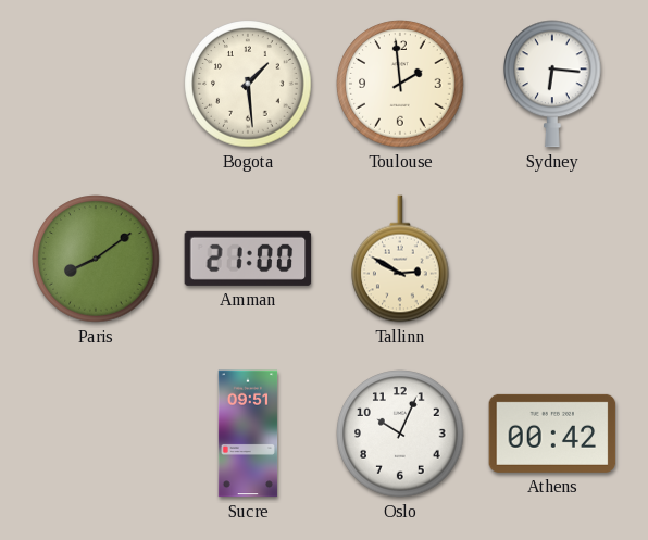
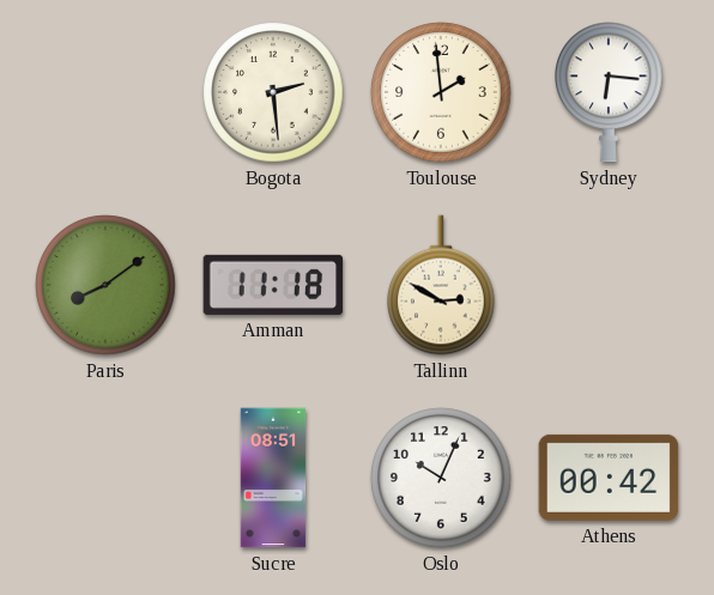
Bogota: 1:29 -> 2:29
Amman: 21:00 -> 11:18
Sucre: 09:51 -> 08:51
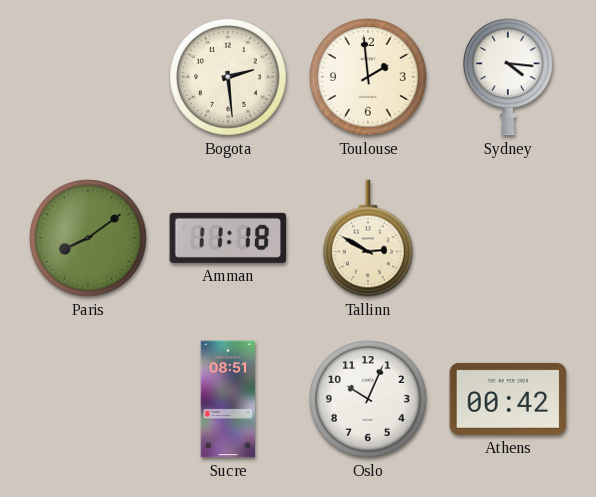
Sydney: 6:16 -> 4:16
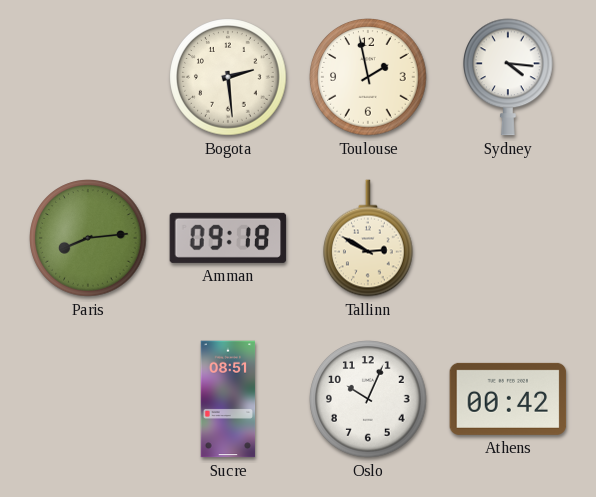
Toulouse: 1:59 -> 1:58
Paris: 8:09 -> 8:14
Amman: 11:18 -> 09:18
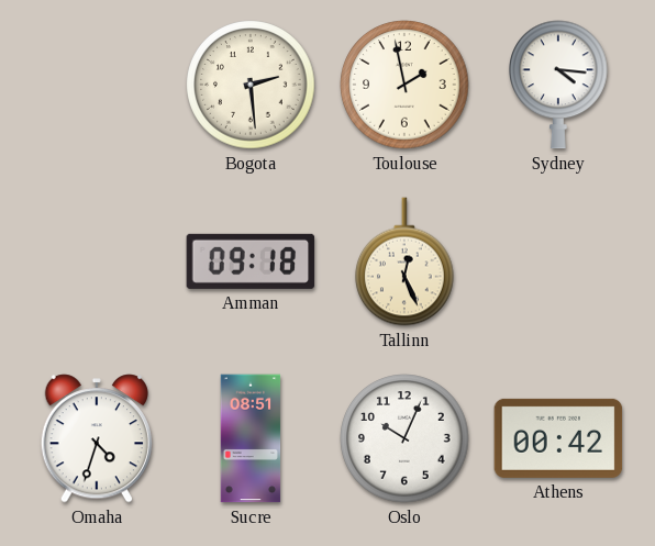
Paris: 8:14 -> none
Tallinn: 2:50 -> 12:26
Omaha: none -> 4:33
